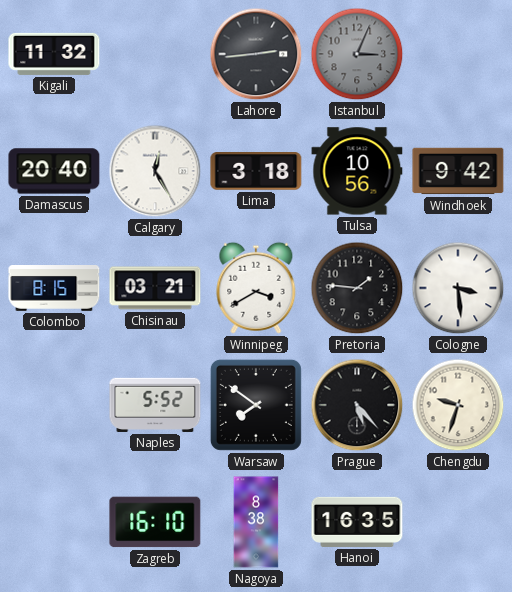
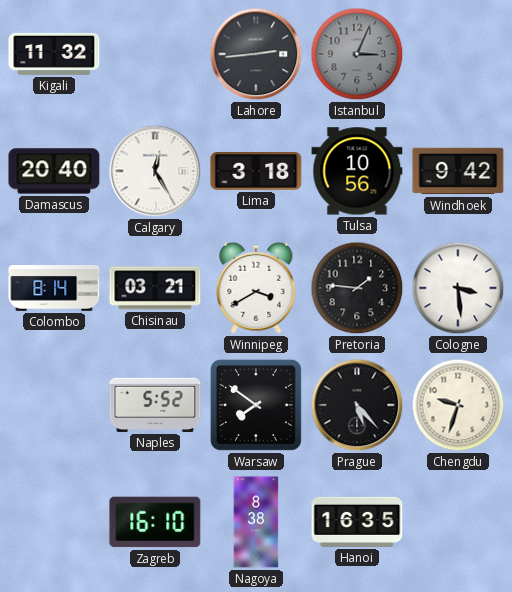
Colombo: 8:15 -> 8:14
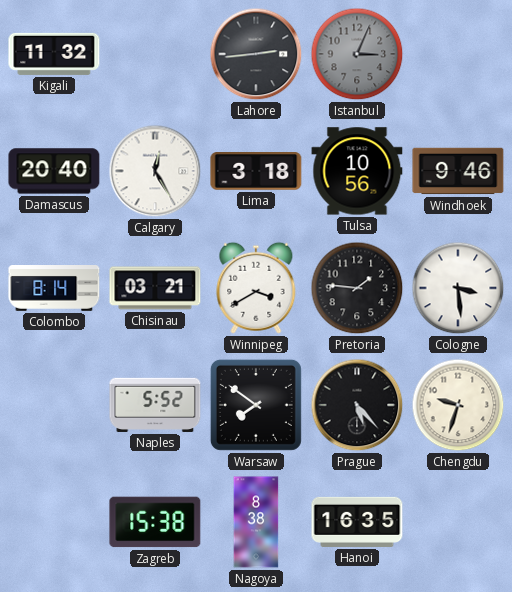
Windhoek: 9:42 -> 9:46
Zagreb: 16:10 -> 15:38
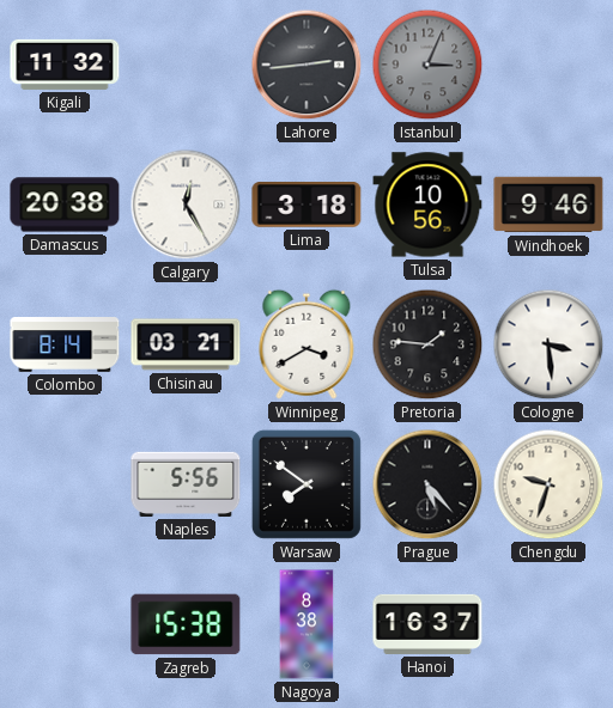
Damascus: 20:40 -> 20:38
Naples: 5:52 -> 5:56
Hanoi: 16:35 -> 16:37
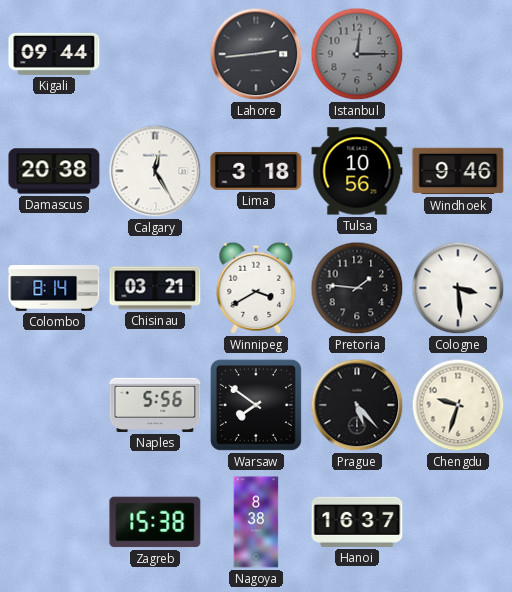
Kigali: 11:32 -> 09:44
Istanbul: 3:04 -> 12:15
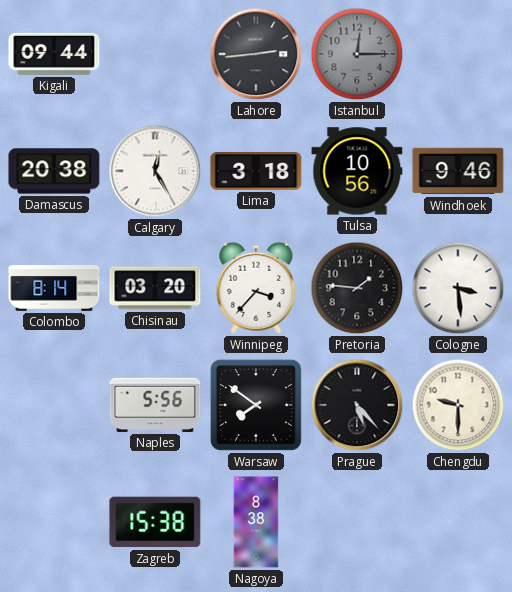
Chisinau: 03:21 -> 03:20
Winnipeg: 3:40 -> 3:37
Chengdu: 9:33 -> 9:30
Hanoi: 16:37 -> none
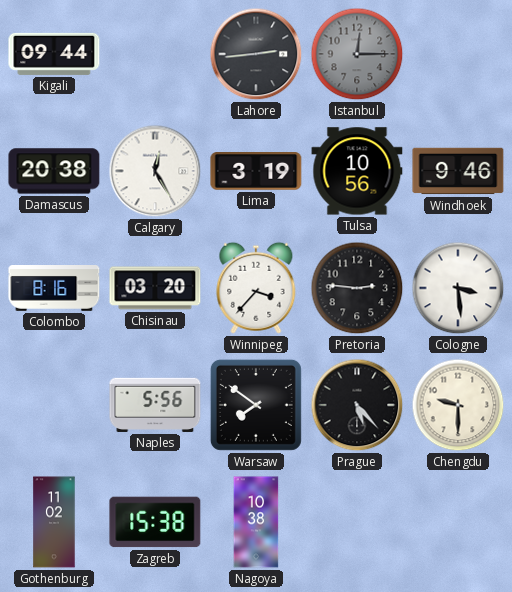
Lima: 3:18 -> 3:19
Colombo: 8:14 -> 8:16
Pretoria: 1:46 -> 2:46
Gothenburg: none -> 11:02
Nagoya: 8:38 -> 10:38
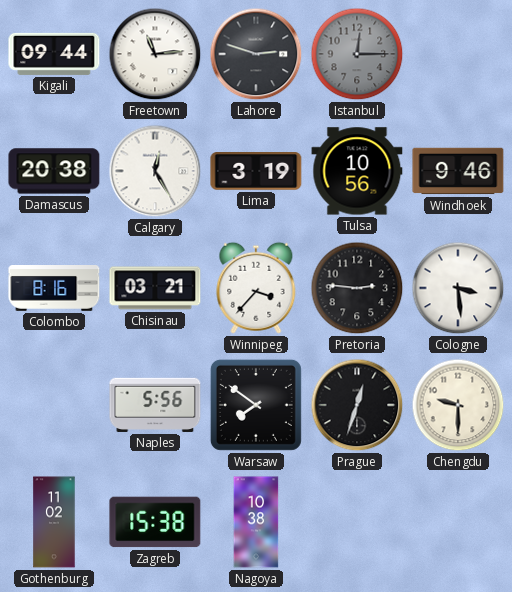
Freetown: none -> 11:14
Lahore: 2:44 -> 2:48
Chisinau: 03:20 -> 03:21
Prague: 5:23 -> 12:33
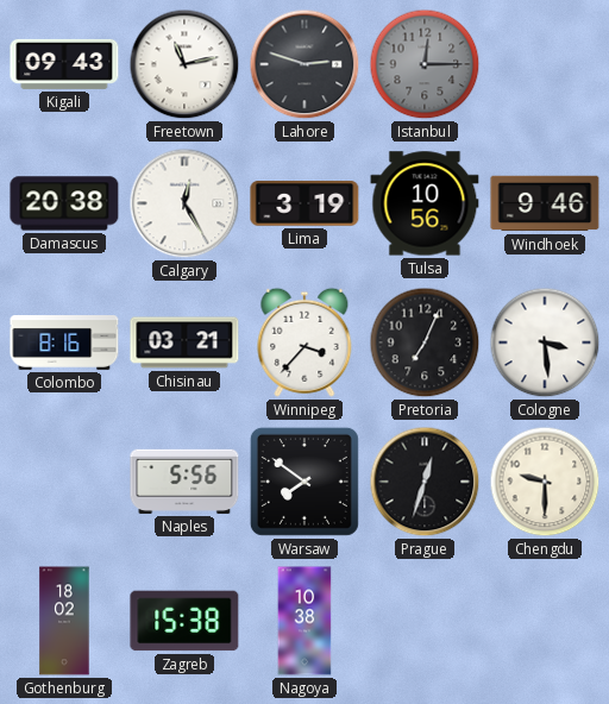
Kigali: 09:44 -> 09:43
Freetown: 11:14 -> 11:13
Pretoria: 2:46 -> 7:04
Gothenburg: 11:02 -> 18:02
